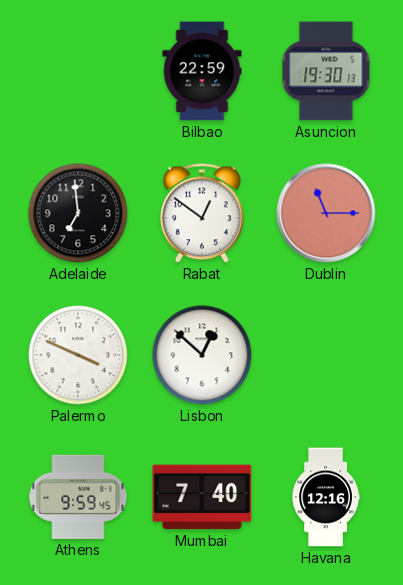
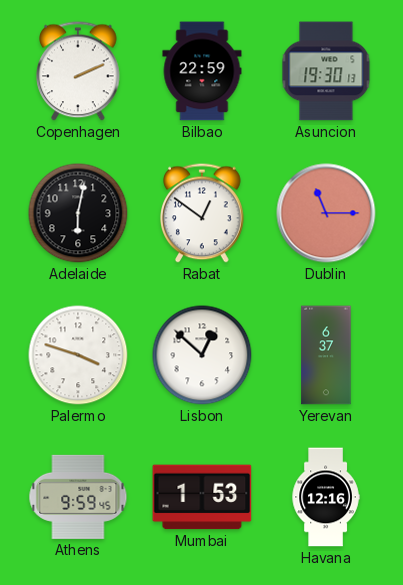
Copenhagen: none -> 2:11
Adelaide: 6:59 -> 6:02
Palermo: 3:49 -> 3:48
Yerevan: none -> 6:37
Mumbai: 7:40 -> 1:53
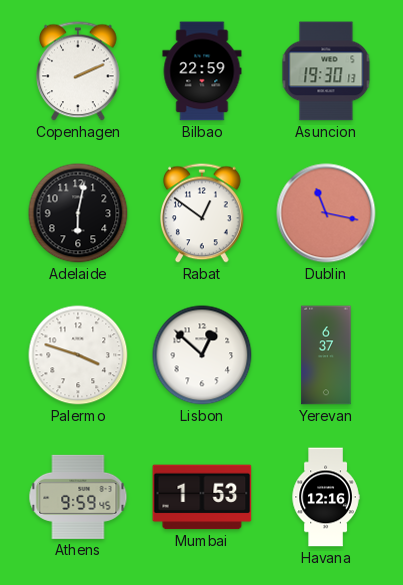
Dublin: 11:15 -> 11:17
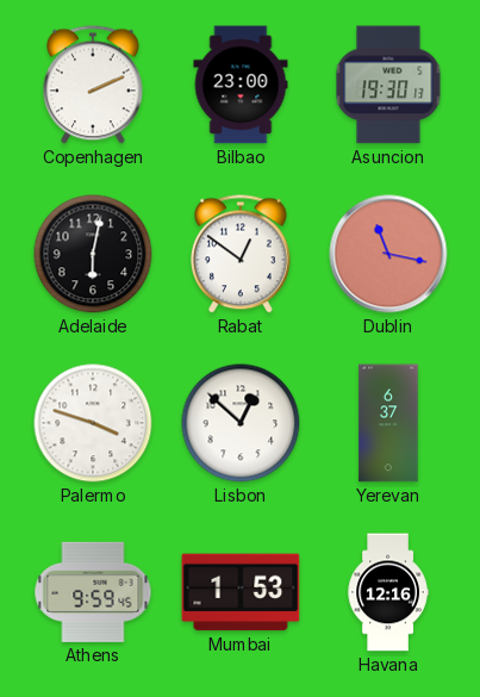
Bilbao: 22:59 -> 23:00
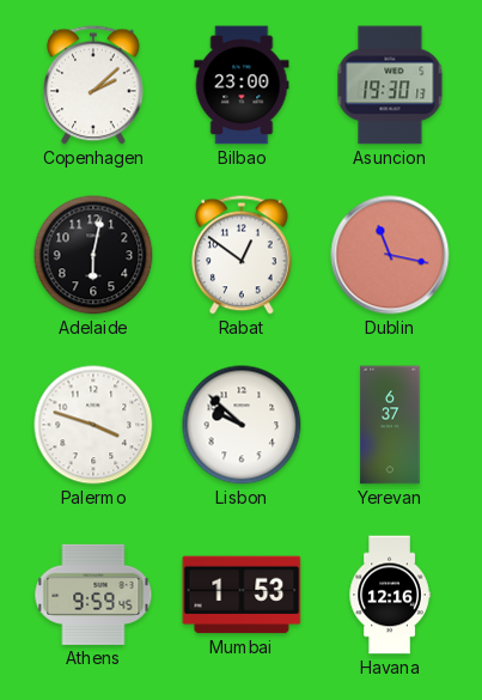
Copenhagen: 2:11 -> 2:08
Lisbon: 12:52 -> 9:52
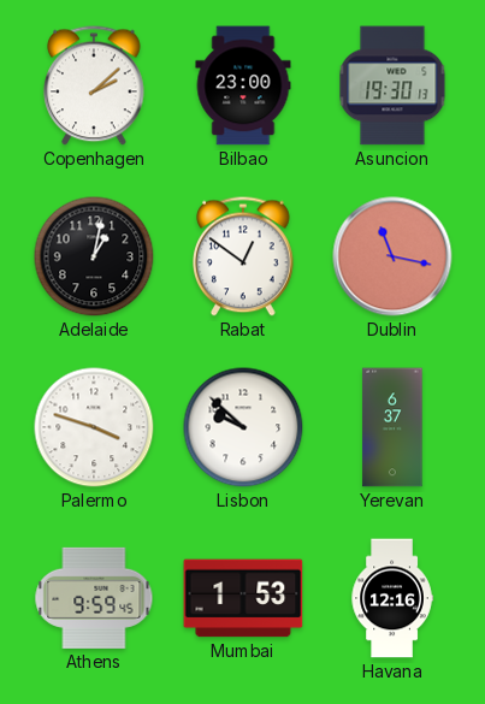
Adelaide: 6:02 -> 1:02
